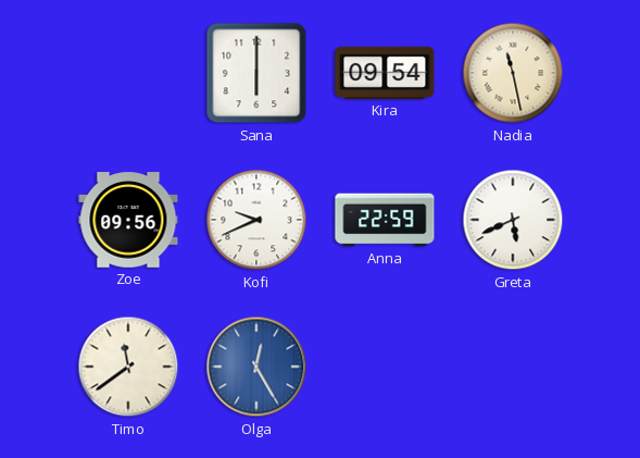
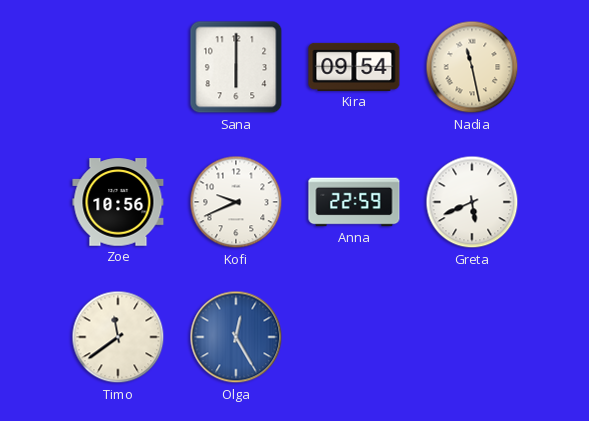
Zoe: 09:56 -> 10:56
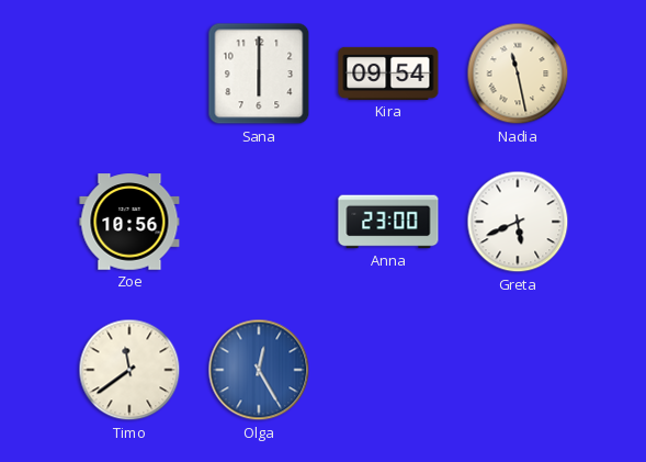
Kofi: 9:41 -> none
Anna: 22:59 -> 23:00
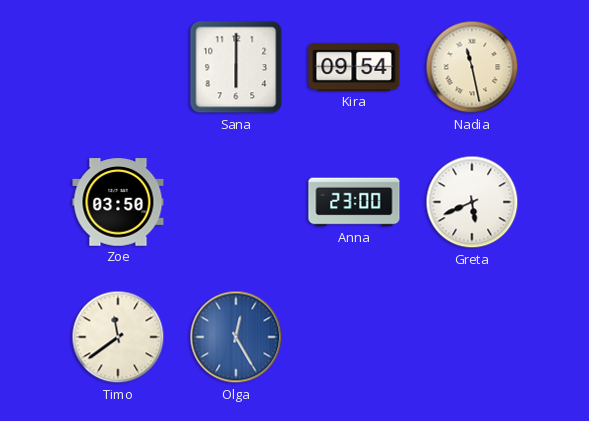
Zoe: 10:56 -> 03:50
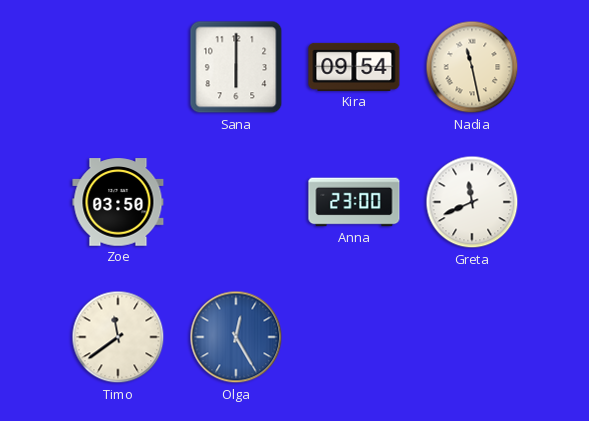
Greta: 5:41 -> 11:41
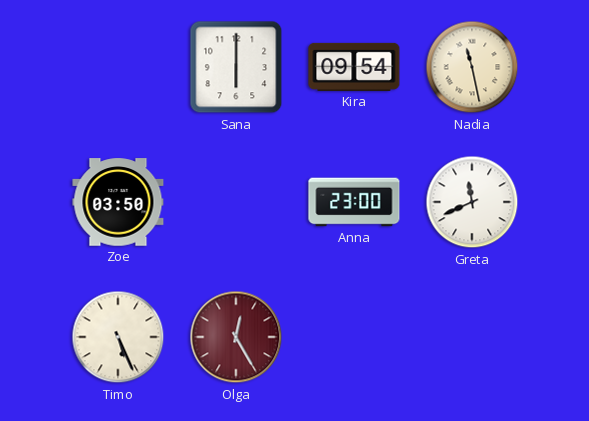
Timo: 11:39 -> 5:26
Olga dial: blue -> burgundy
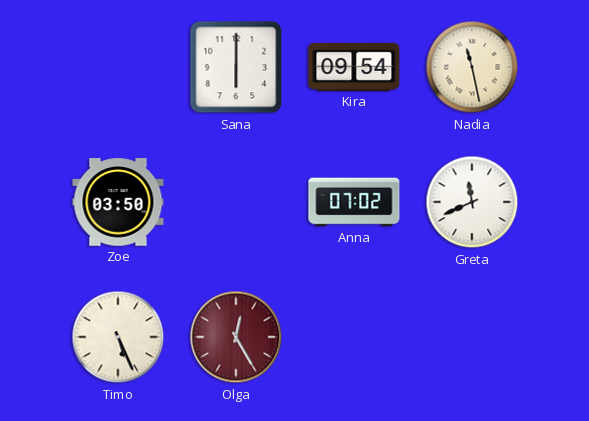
Anna: 23:00 -> 07:02
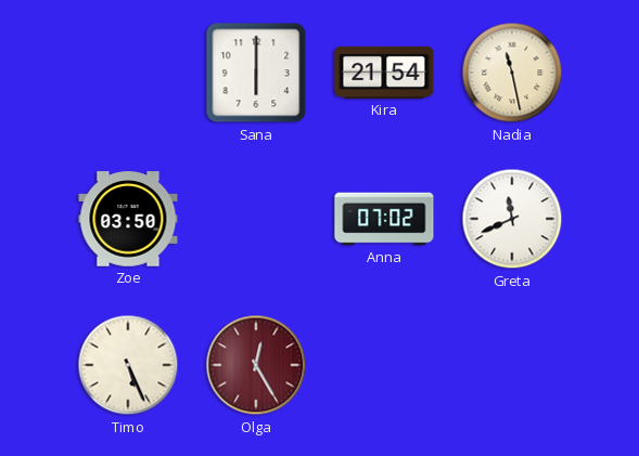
Kira: 09:54 -> 21:54
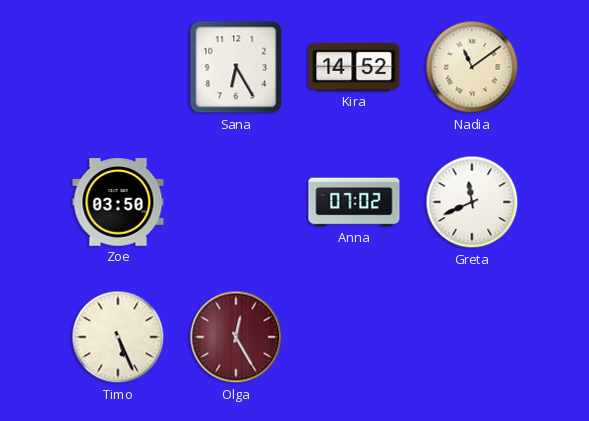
Sana: 6:00 -> 6:25
Kira: 21:54 -> 14:52
Nadia: 11:28 -> 11:09
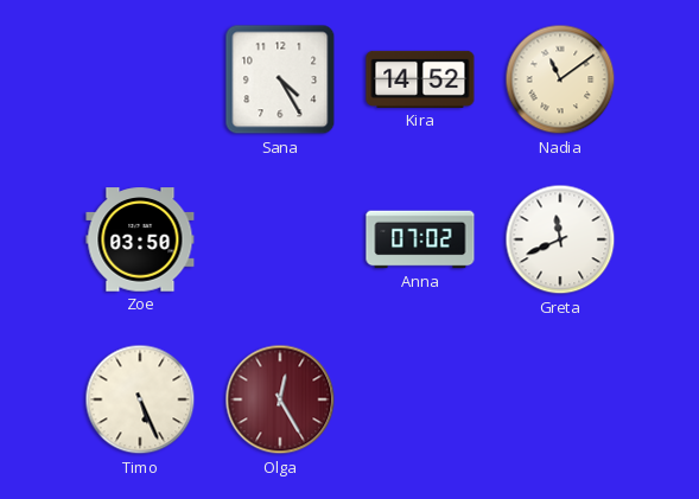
Sana: 6:25 -> 4:25
